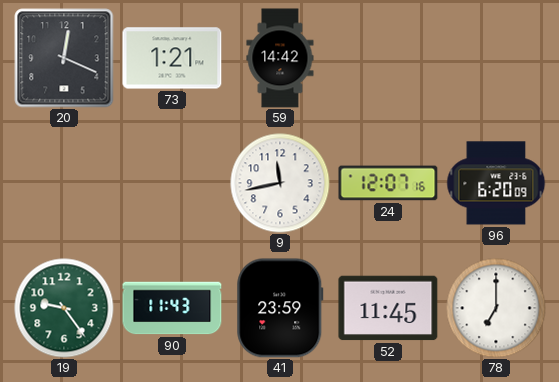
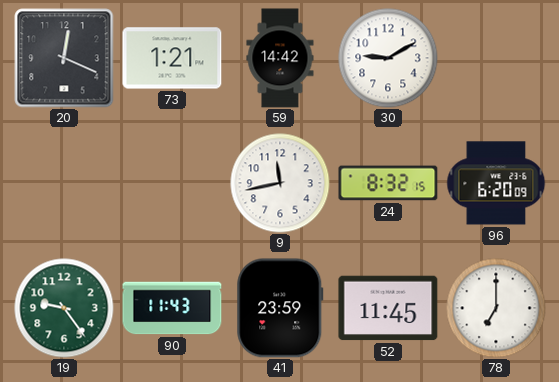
30: none -> 9:10
24: 12:07 -> 8:32
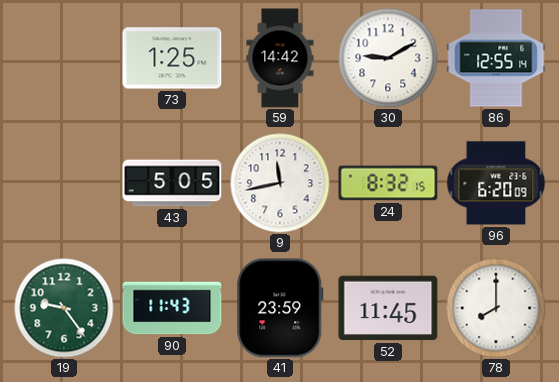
20: 12:19 -> none
73: 1:21 -> 1:25
86: none -> 12:55
43: none -> 5:05
78: 7:00 -> 8:00
